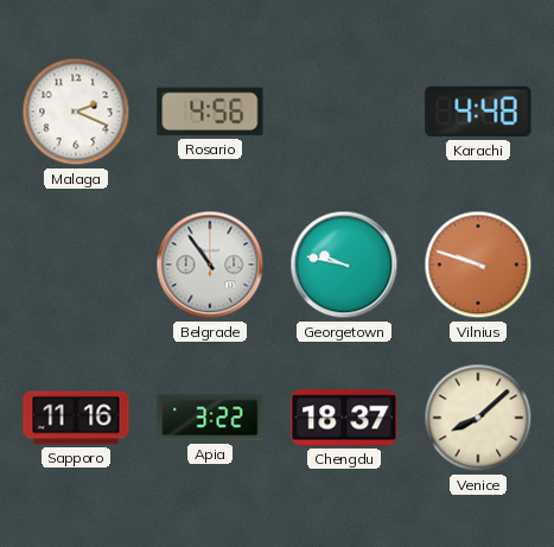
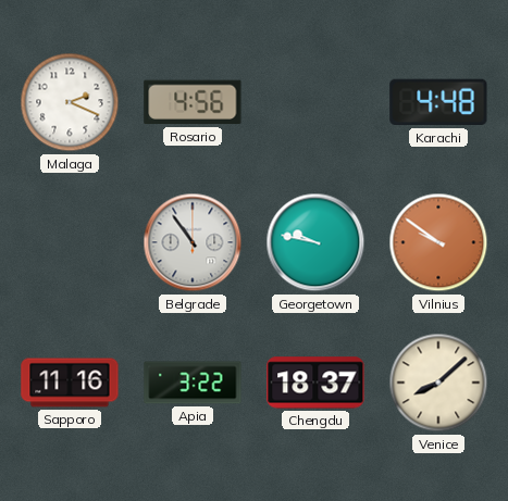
Vilnius: 9:48 -> 9:51
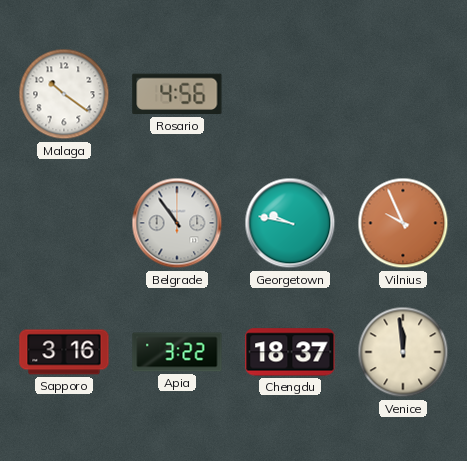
Malaga: 2:19 -> 10:21
Karachi: 4:48 -> none
Vilnius: 9:51 -> 9:56
Sapporo: 11:16 -> 3:16
Venice: 8:08 -> 11:59
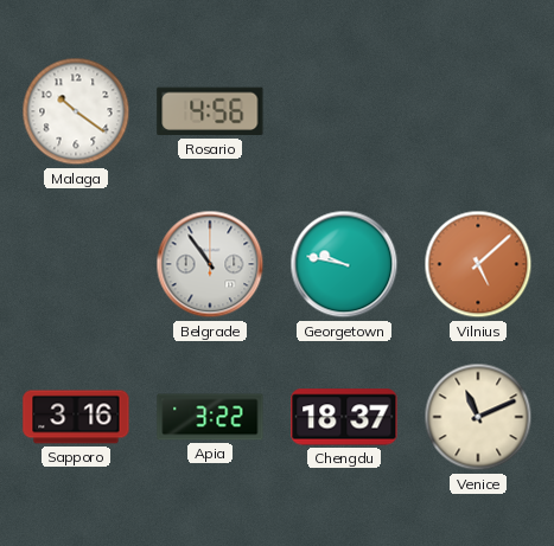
Vilnius: 9:56 -> 5:08
Venice: 11:59 -> 11:11
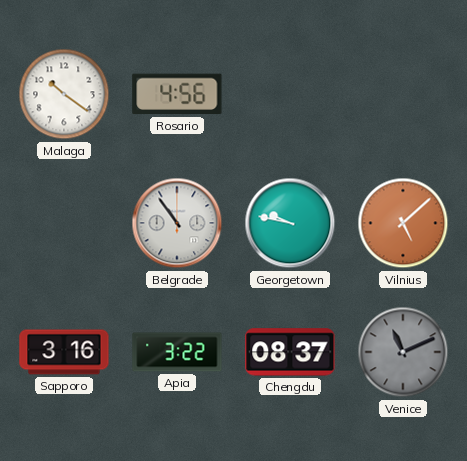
Chengdu: 18:37 -> 08:37
Venice dial: cream -> grey
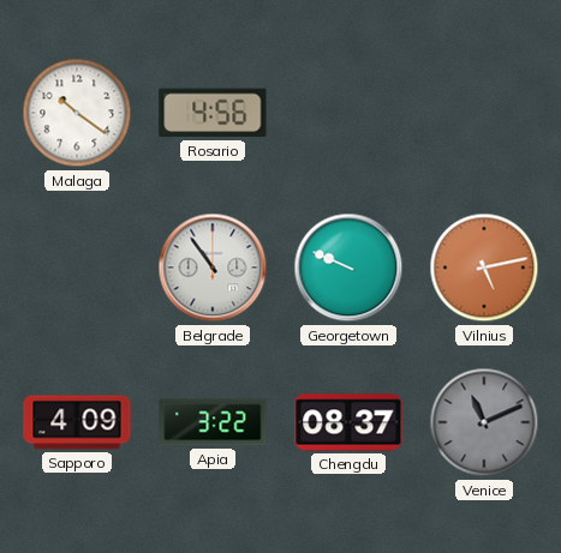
Georgetown: 9:47 -> 9:49
Vilnius: 5:08 -> 5:13
Sapporo: 3:16 -> 4:09
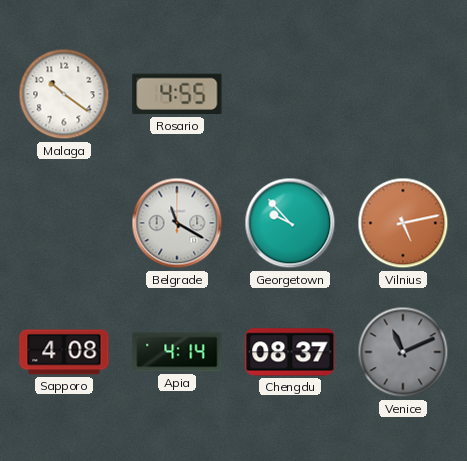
Rosario: 4:56 -> 4:55
Belgrade: 10:54 -> 11:20
Georgetown: 9:49 -> 9:53
Sapporo: 4:09 -> 4:08
Apia: 3:22 -> 4:14
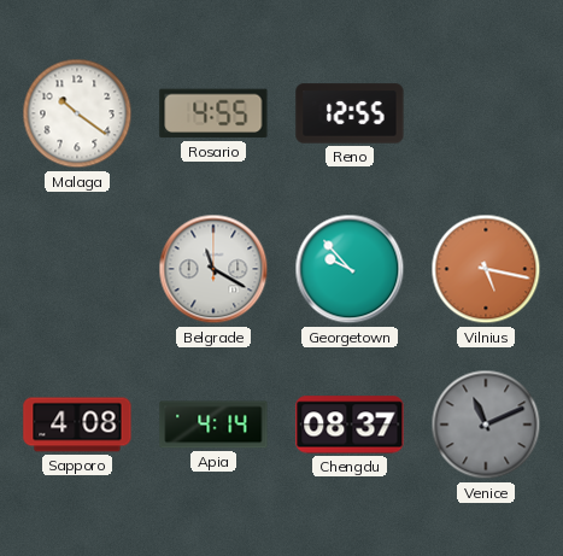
Reno: none -> 12:55
Vilnius: 5:13 -> 5:17
